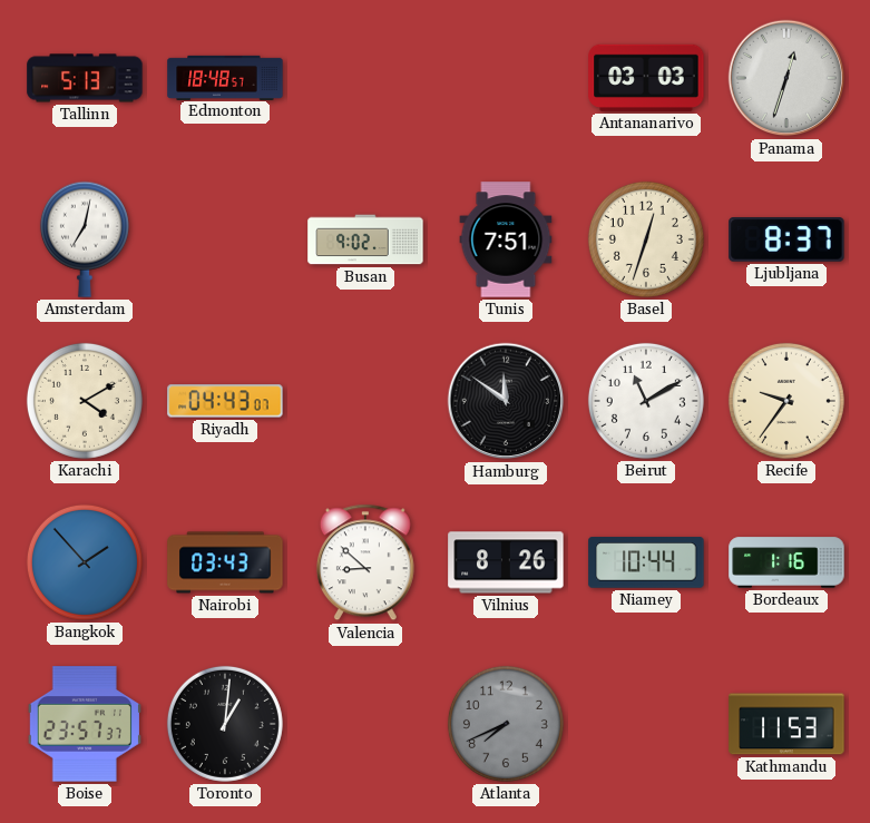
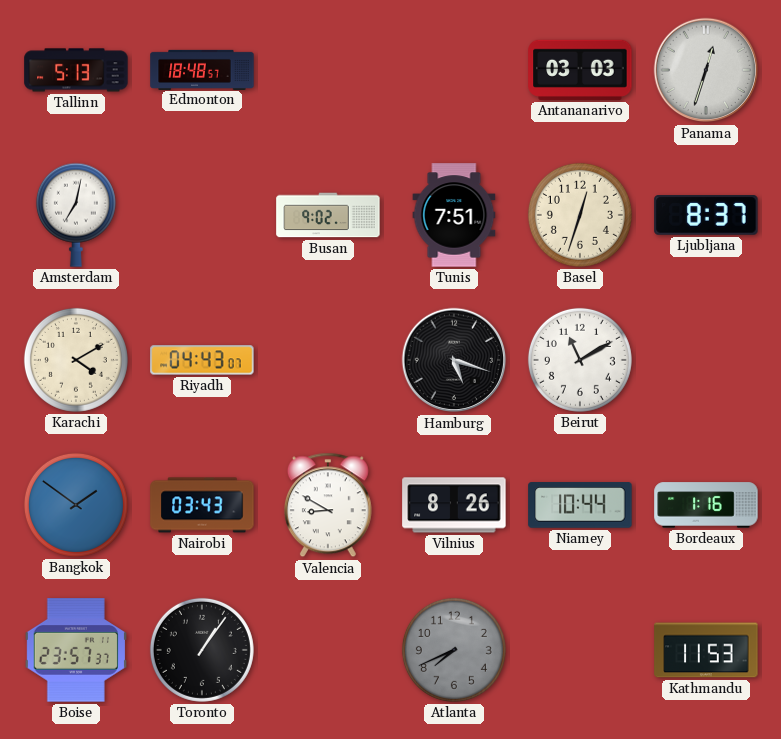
Hamburg: 11:51 -> 5:18
Recife: 9:36 -> none
Bangkok: 1:53 -> 1:51
Valencia: 8:52 -> 8:50
Toronto: 1:01 -> 1:06
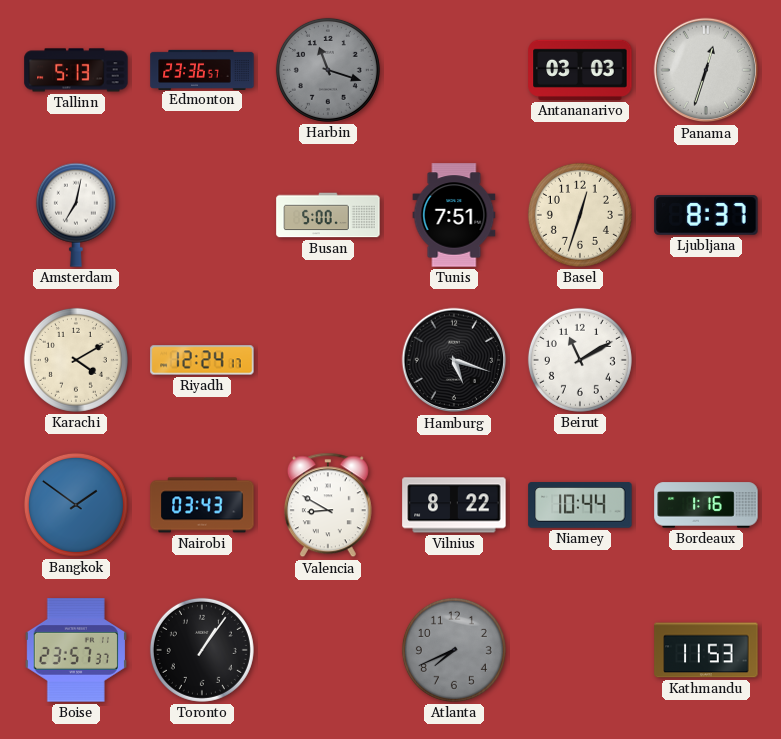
Edmonton: 18:48 -> 23:36
Harbin: none -> 11:18
Busan: 9:02 -> 5:00
Riyadh: 04:43 -> 12:24
Vilnius: 8:26 -> 8:22
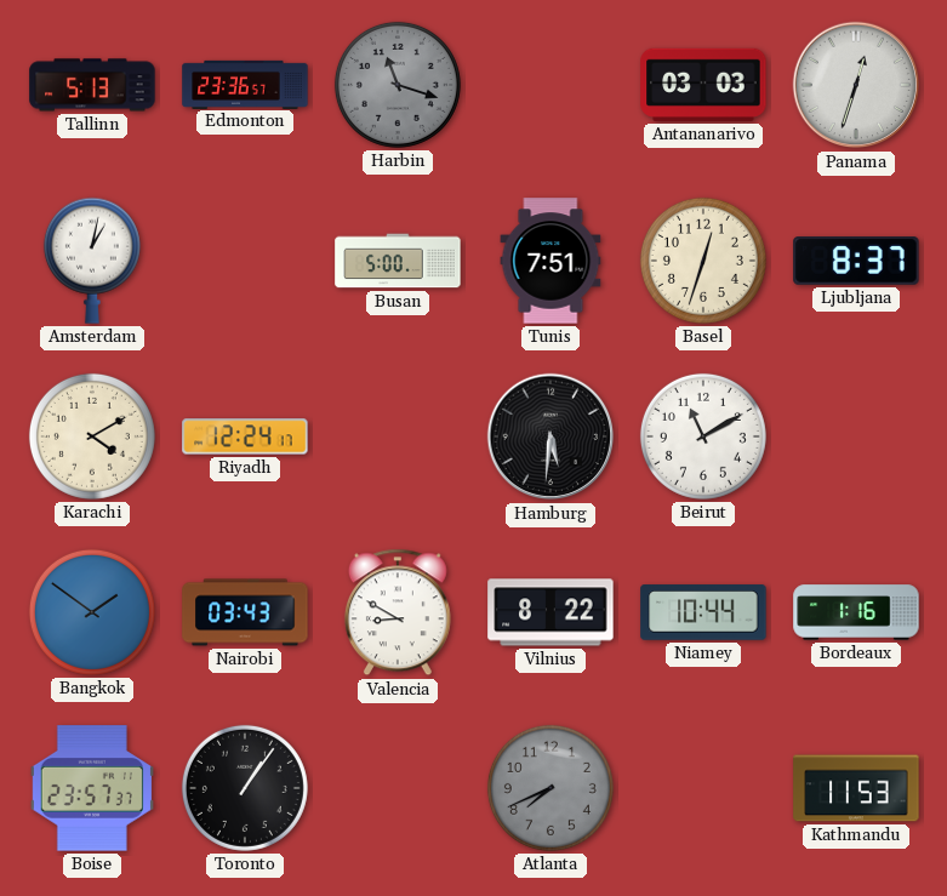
Amsterdam: 7:02 -> 1:02
Hamburg: 5:18 -> 5:31
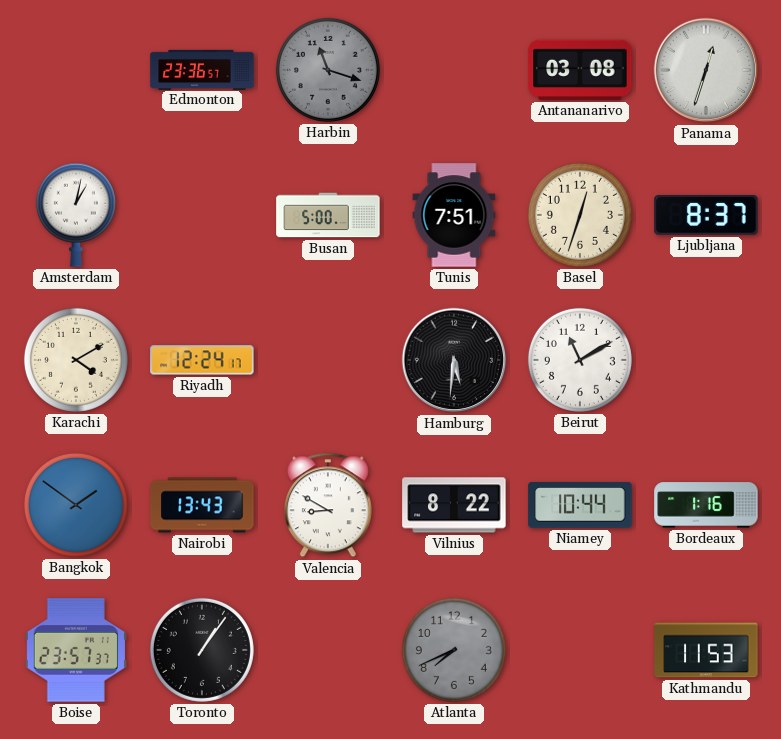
Tallinn: 5:13 -> none
Antananarivo: 03:03 -> 03:08
Nairobi: 03:43 -> 13:43
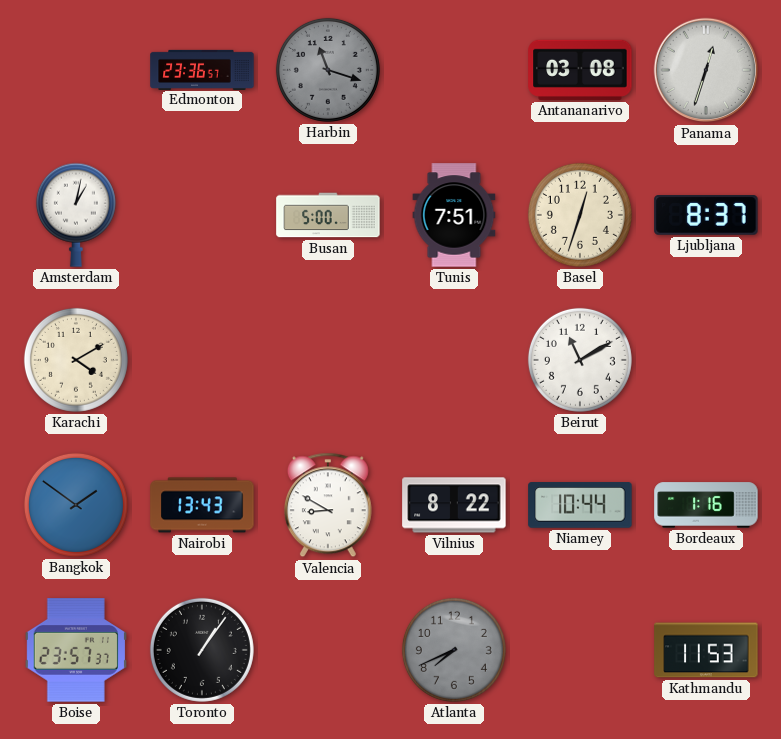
Riyadh: 12:24 -> none
Hamburg: 5:31 -> none
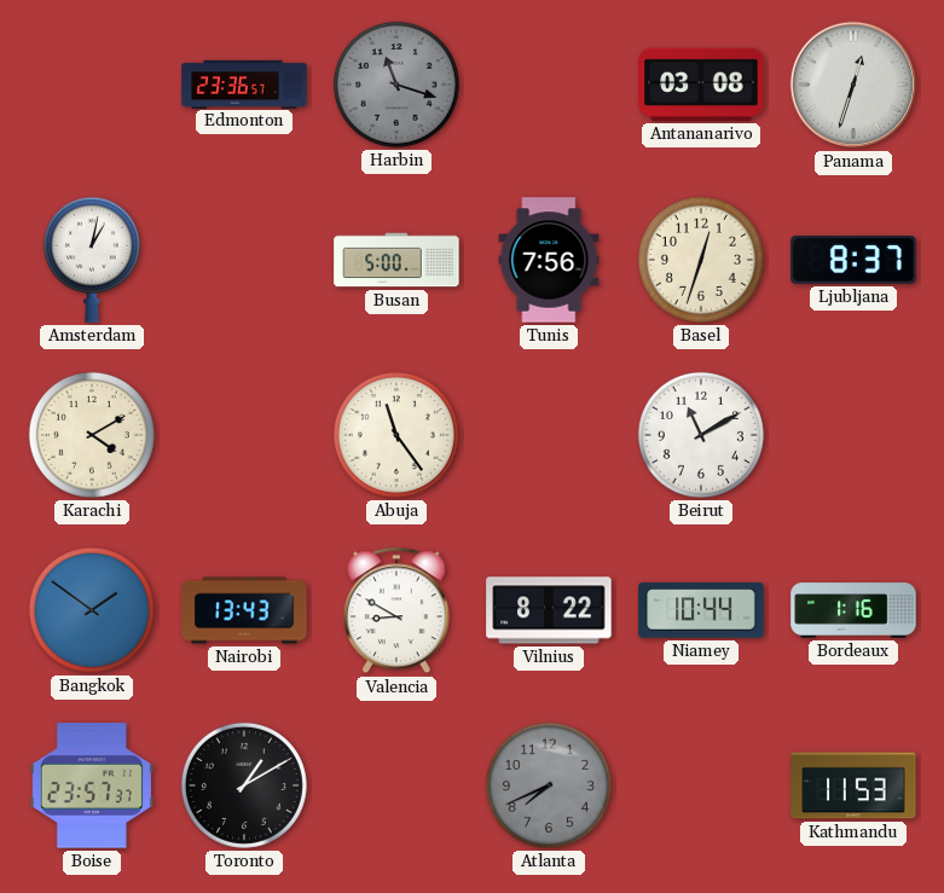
Tunis: 7:51 -> 7:56
Abuja: none -> 11:24
Toronto: 1:06 -> 1:10
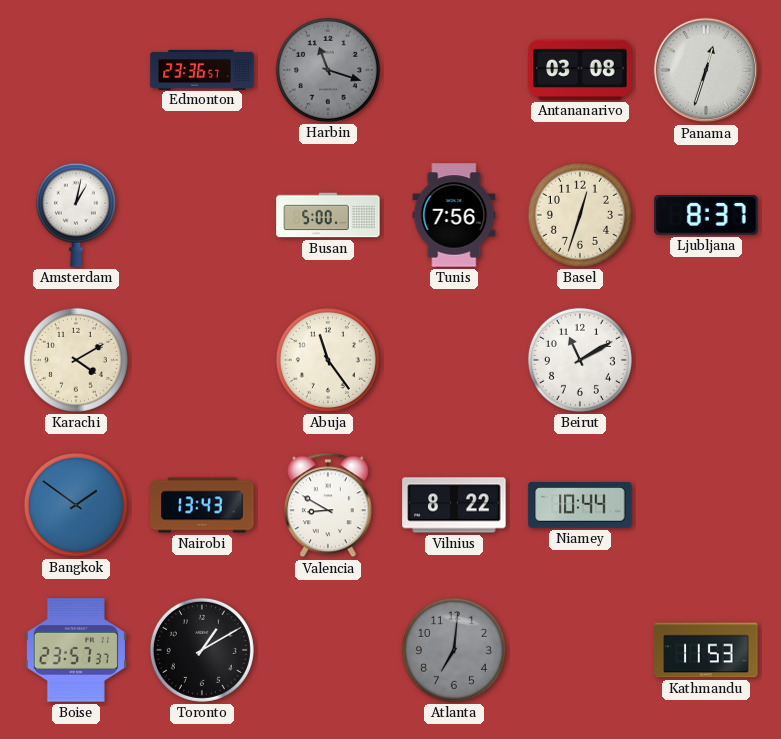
Bordeaux: 1:16 -> none
Atlanta: 7:41 -> 7:01
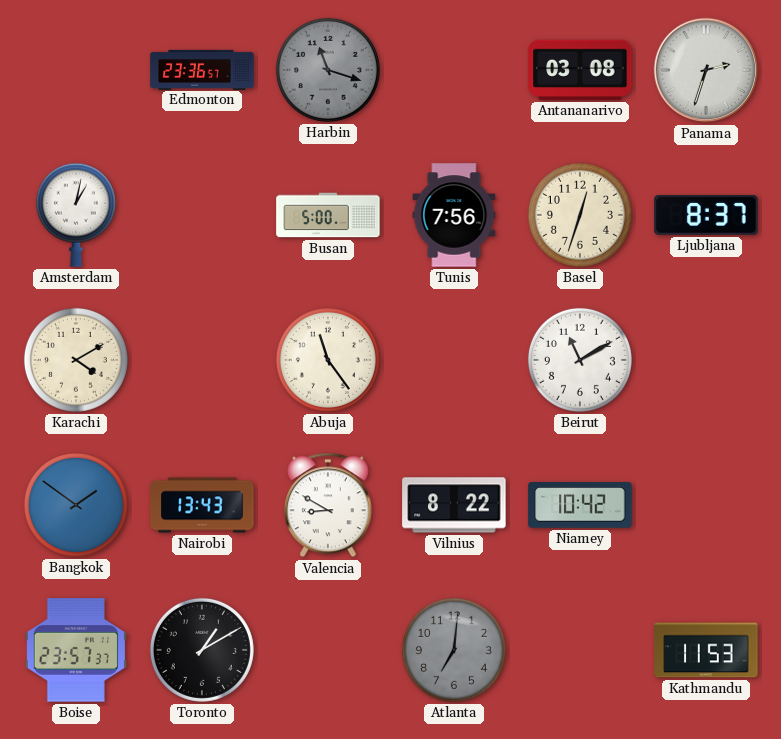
Panama: 12:33 -> 2:33
Niamey: 10:44 -> 10:42
